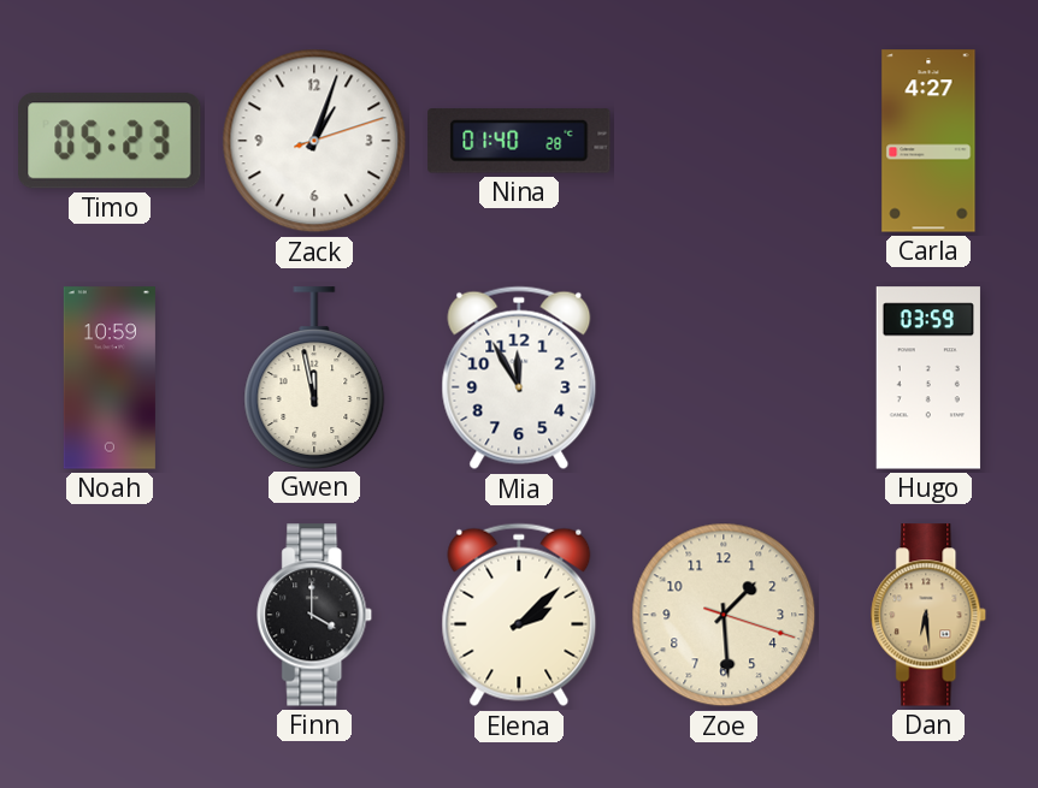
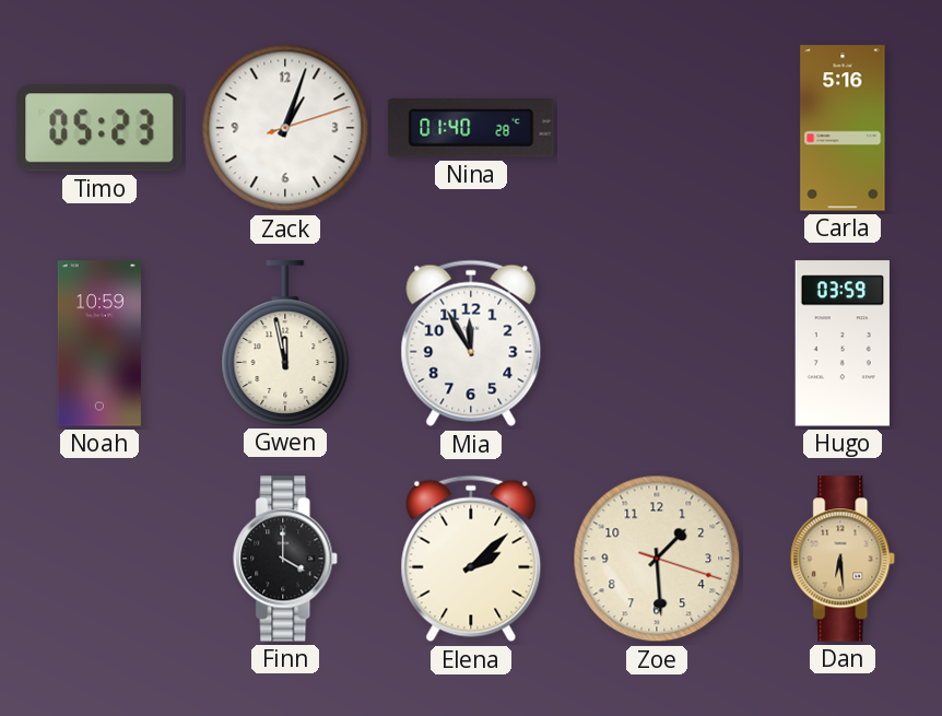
Carla: 4:27 -> 5:16
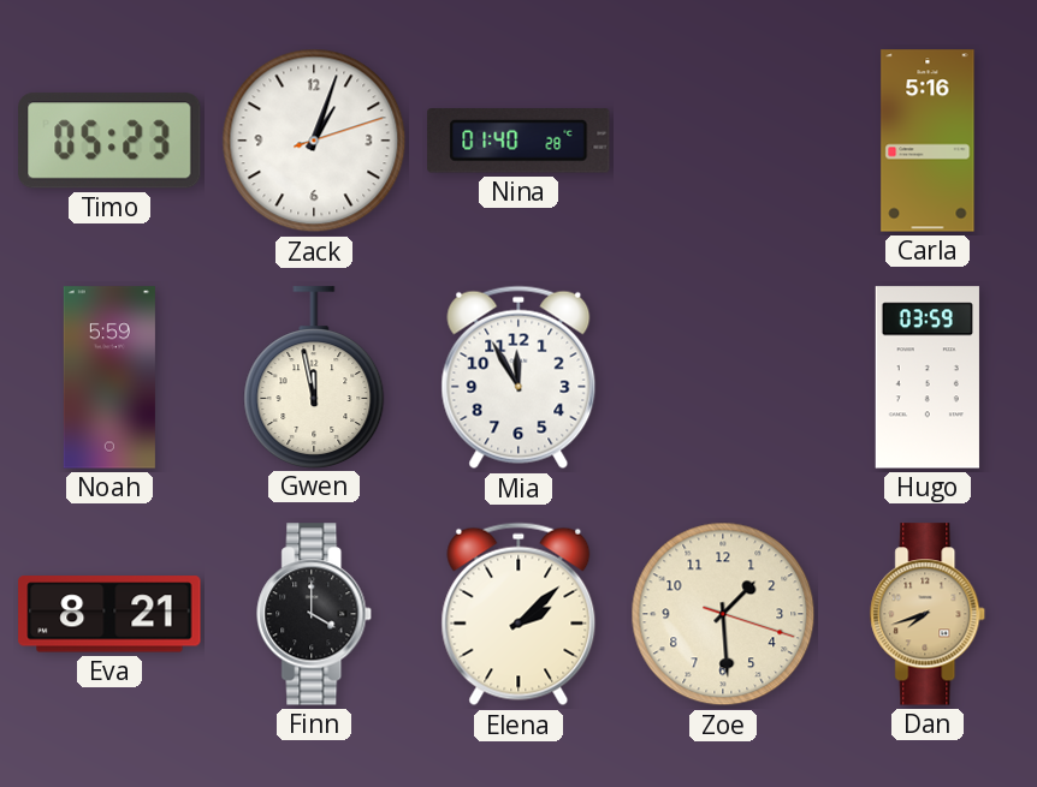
Noah: 10:59 -> 5:59
Eva: none -> 8:21
Dan: 6:29 -> 7:42
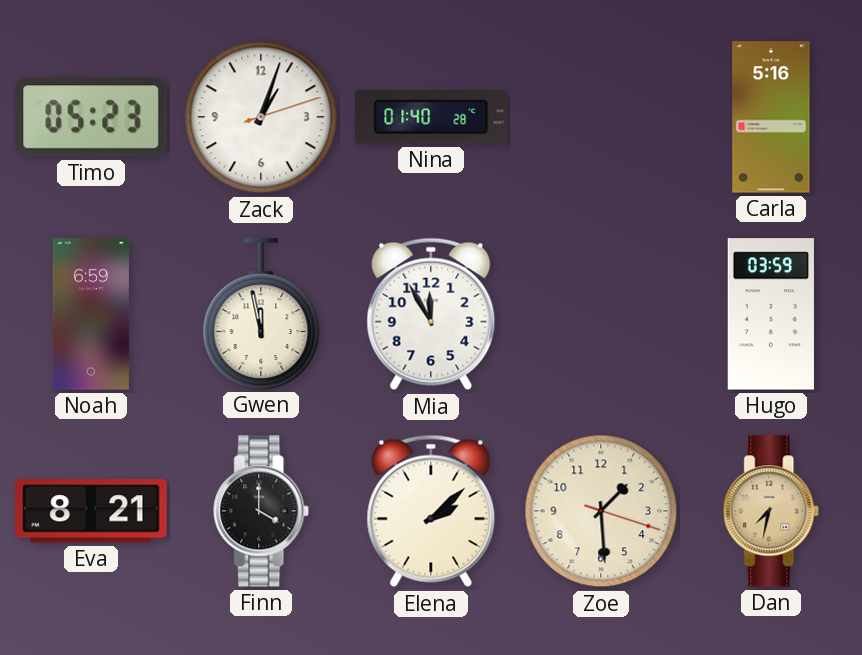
Noah: 5:59 -> 6:59
Dan: 7:42 -> 7:32
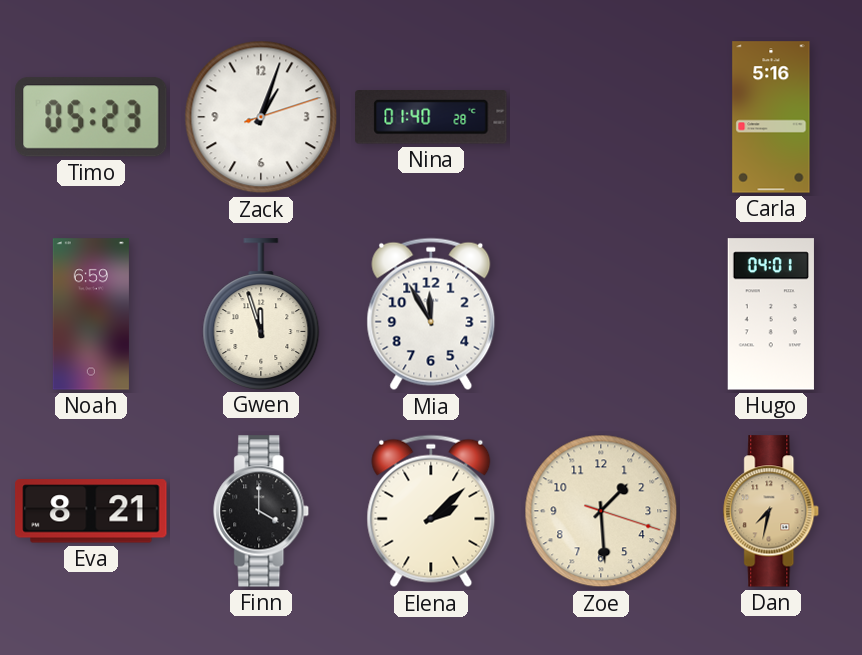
Gwen: 11:58 -> 11:57
Hugo: 03:59 -> 04:01
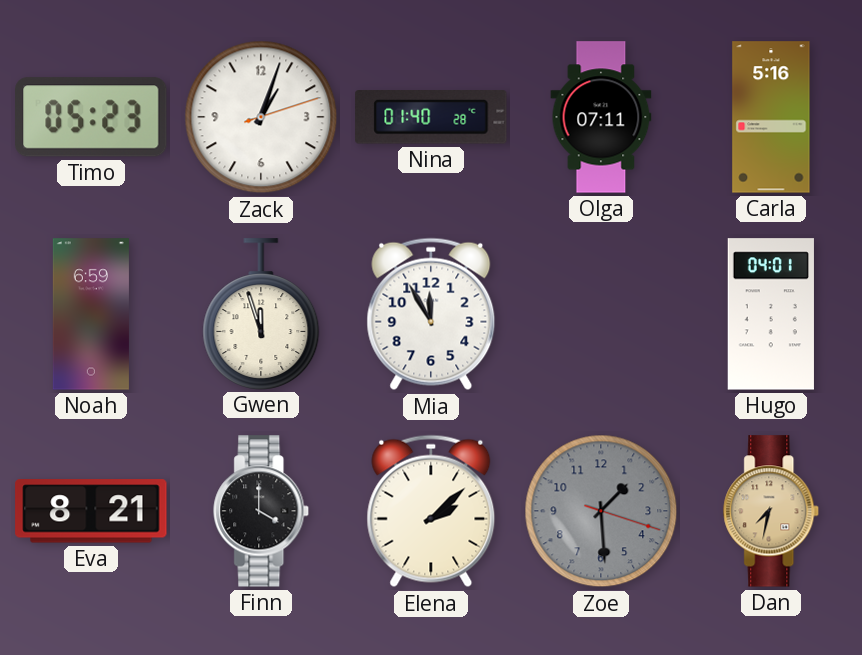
Olga: none -> 07:11
Zoe dial: cream -> grey
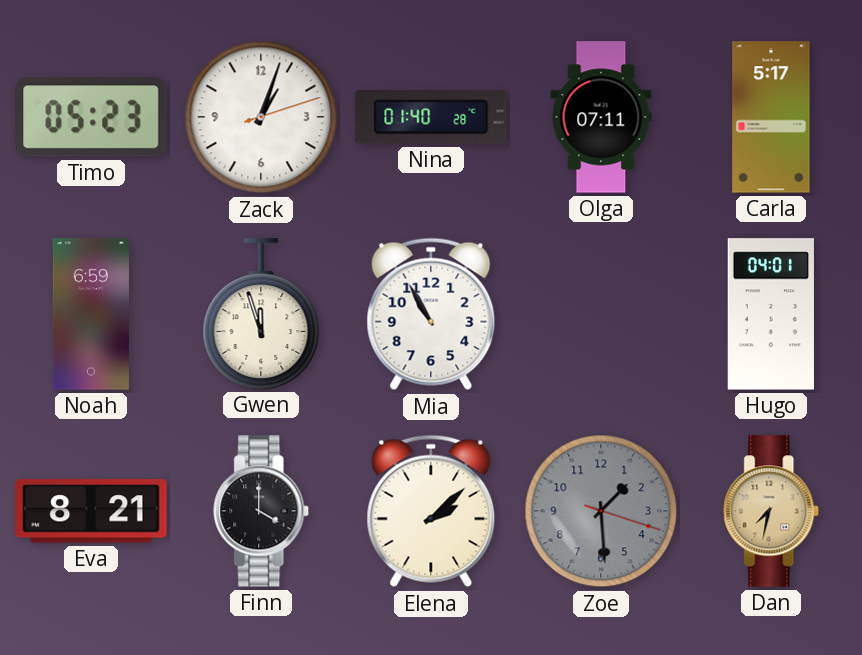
Carla: 5:16 -> 5:17
Mia: 11:55 -> 10:55
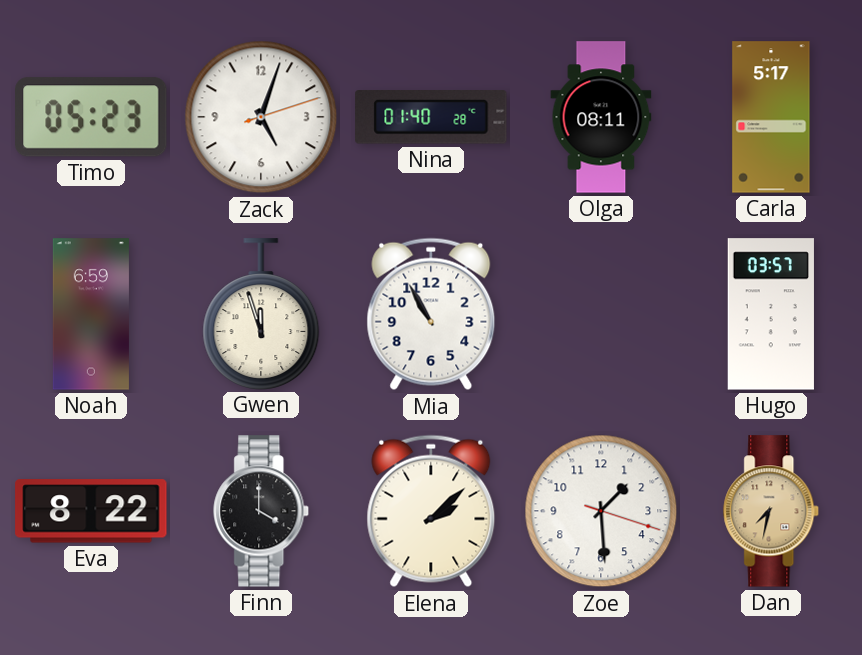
Zack: 1:03 -> 5:03
Olga: 07:11 -> 08:11
Hugo: 04:01 -> 03:57
Eva: 8:21 -> 8:22
Zoe dial: grey -> white
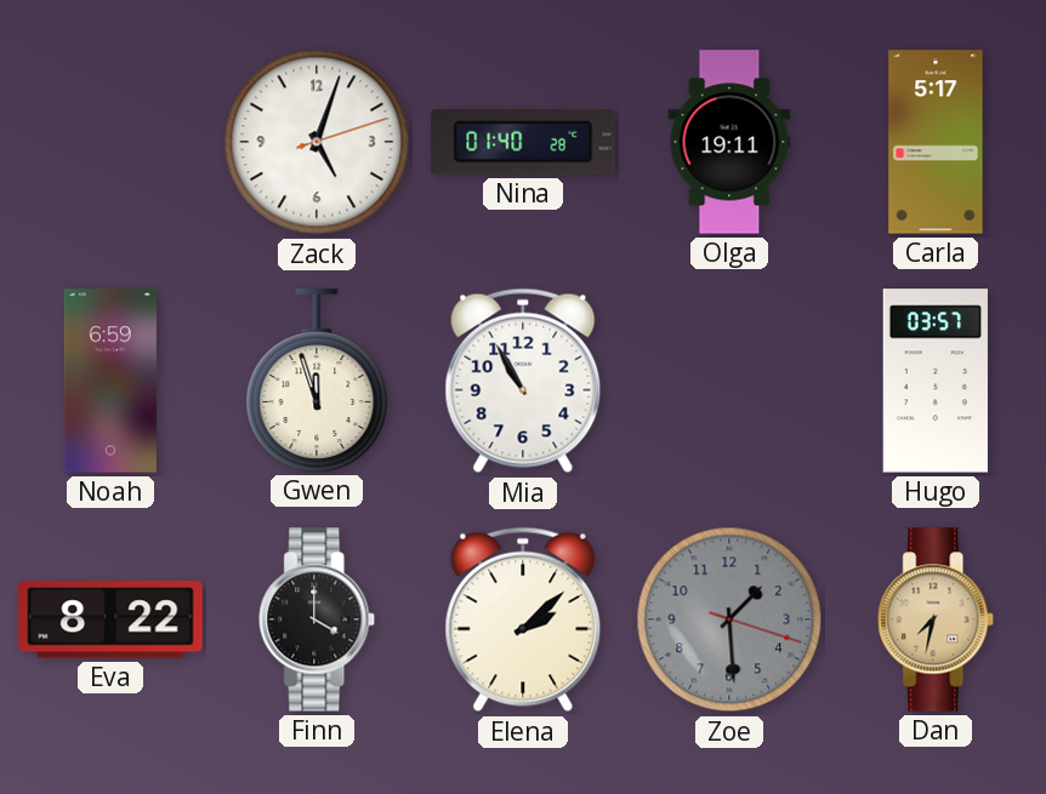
Timo: 05:23 -> none
Olga: 08:11 -> 19:11
Zoe dial: white -> grey
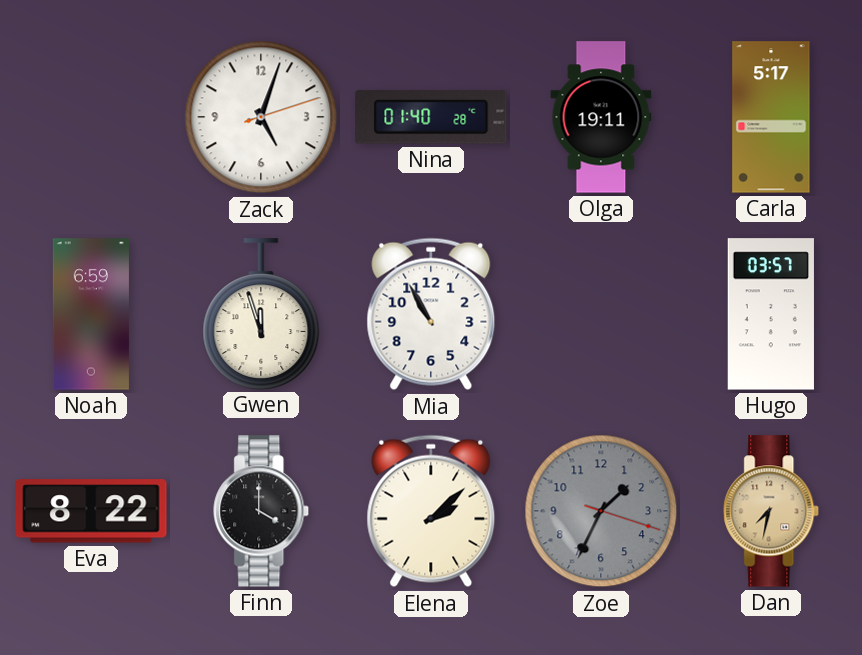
Zoe: 1:29 -> 1:34
